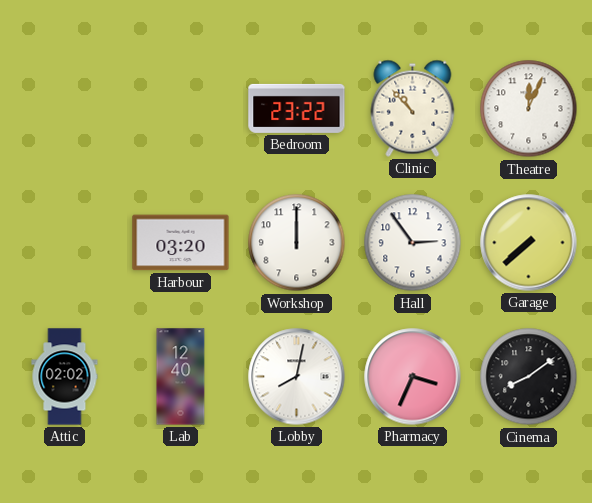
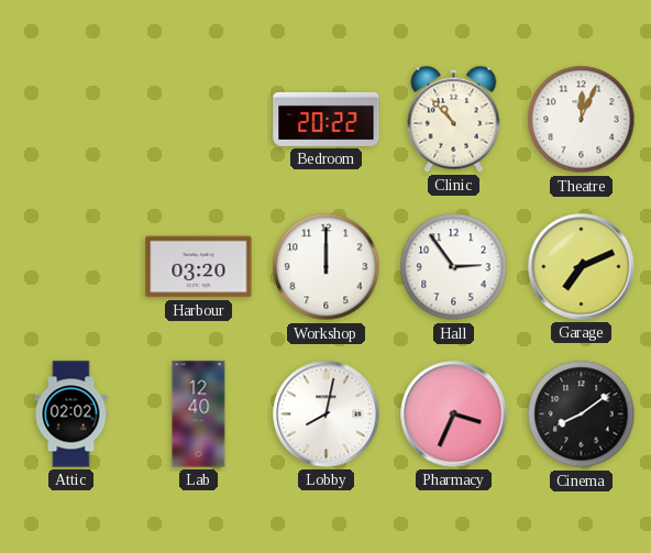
Bedroom: 23:22 -> 20:22
Garage: 7:38 -> 7:11
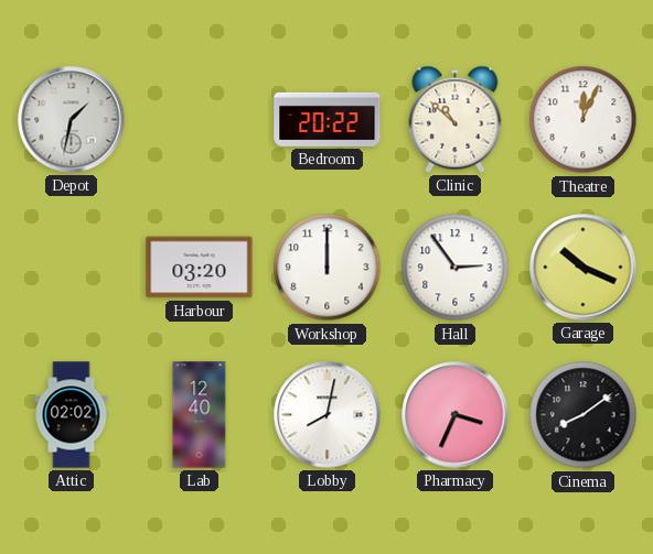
Depot: none -> 1:32
Clinic: 10:53 -> 10:52
Garage: 7:11 -> 10:19
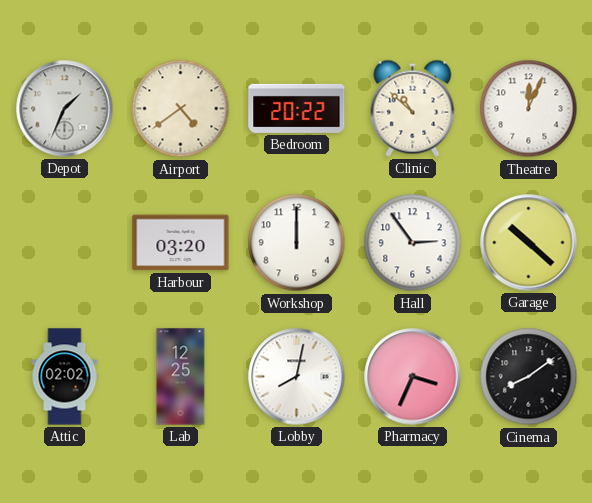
Depot: 1:32 -> 1:34
Airport: none -> 4:39
Garage: 10:19 -> 10:22
Lab: 12:40 -> 12:25
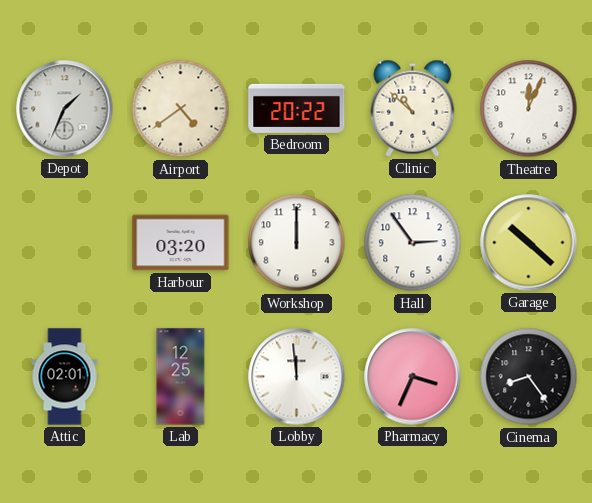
Attic: 02:02 -> 02:01
Lobby: 8:02 -> 11:59
Cinema: 8:09 -> 8:24
